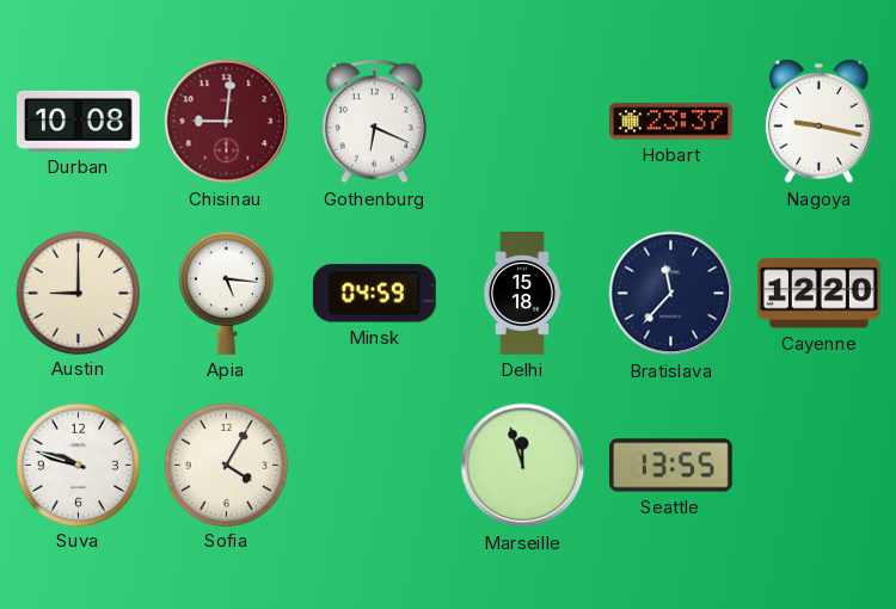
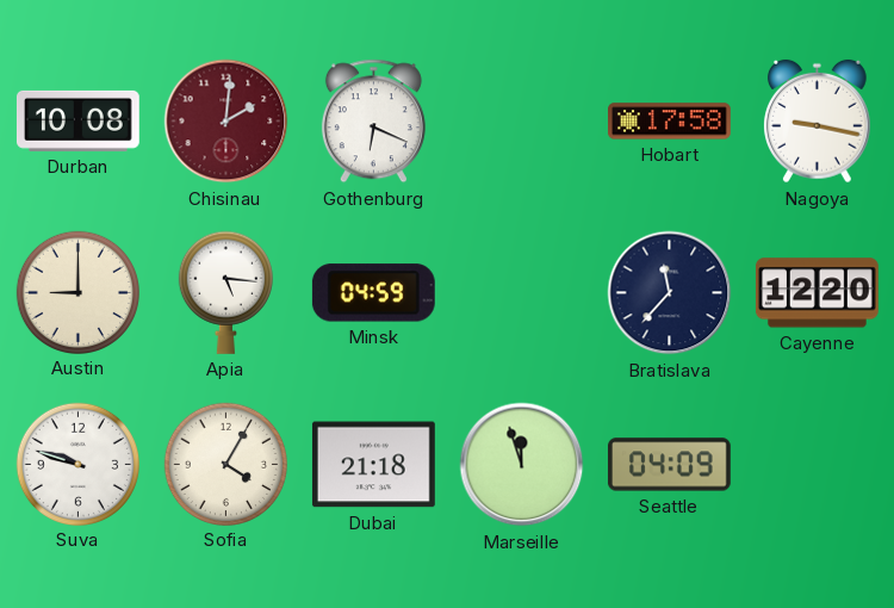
Chisinau: 9:01 -> 2:01
Hobart: 23:37 -> 17:58
Delhi: 15:18 -> none
Dubai: none -> 21:18
Seattle: 13:55 -> 04:09
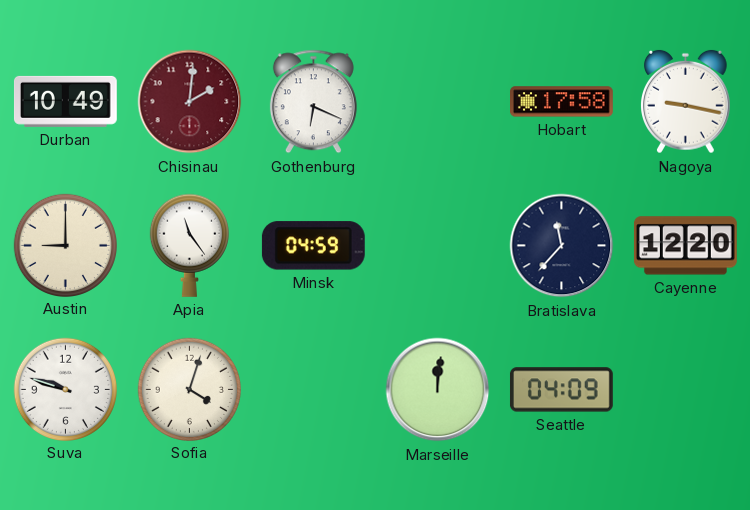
Durban: 10:08 -> 10:49
Apia: 5:16 -> 11:24
Sofia: 4:05 -> 4:03
Dubai: 21:18 -> none
Marseille: 11:57 -> 12:01
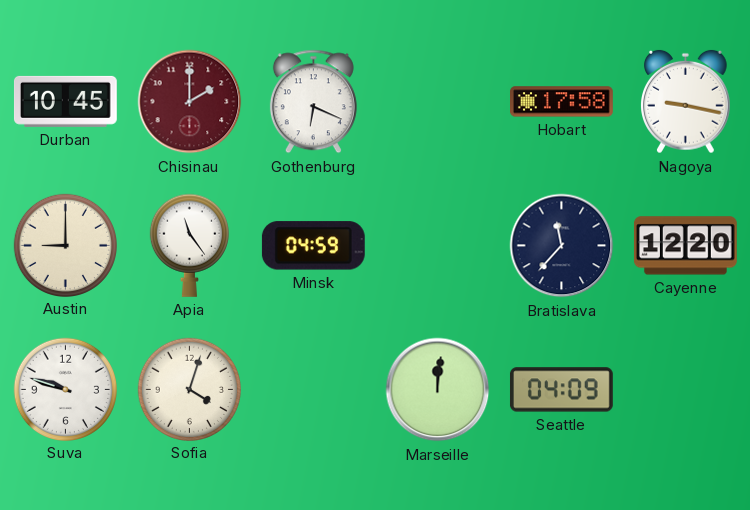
Durban: 10:49 -> 10:45
Chisinau: 2:01 -> 2:00
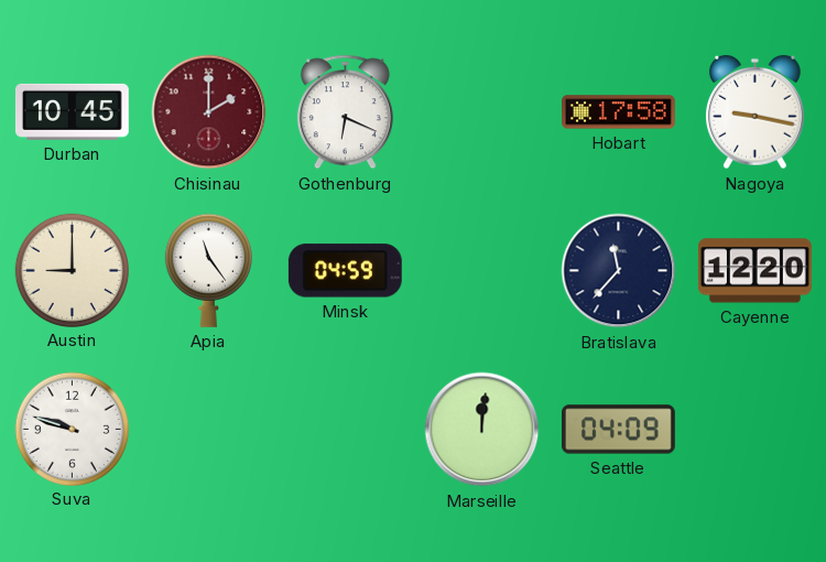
Sofia: 4:03 -> none
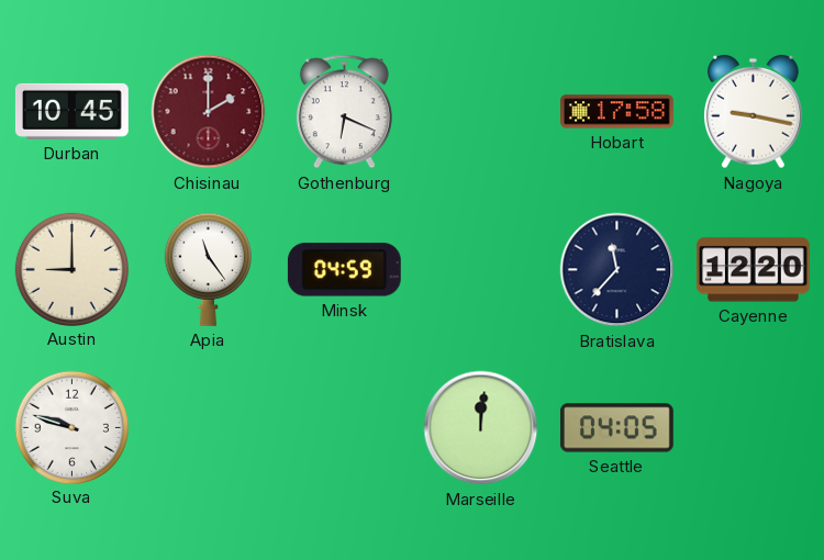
Seattle: 04:09 -> 04:05
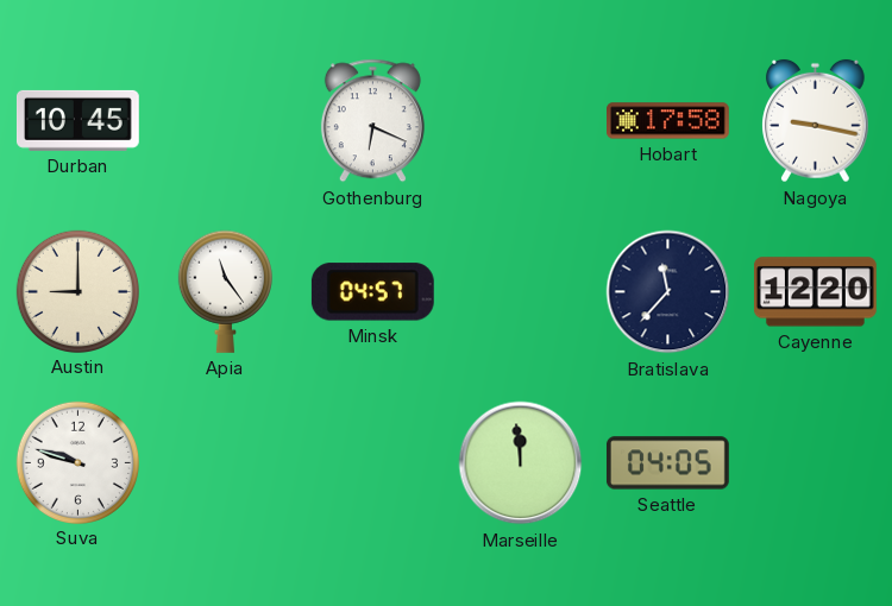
Chisinau: 2:00 -> none
Minsk: 04:59 -> 04:57
Marseille: 12:01 -> 11:59
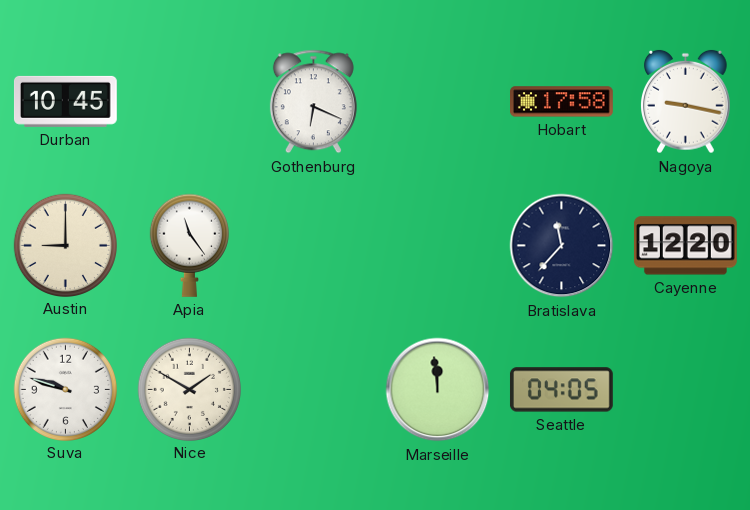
Minsk: 04:57 -> none
Nice: none -> 1:50
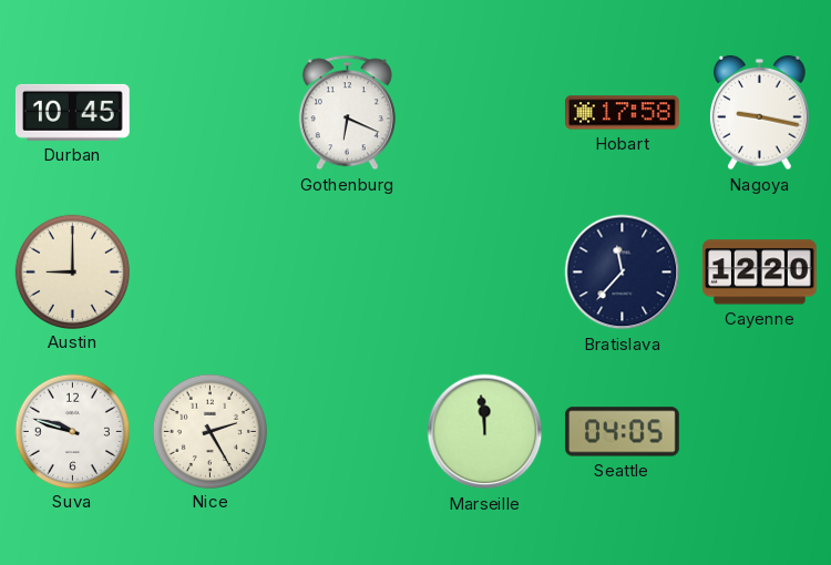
Apia: 11:24 -> none
Nice: 1:50 -> 2:25
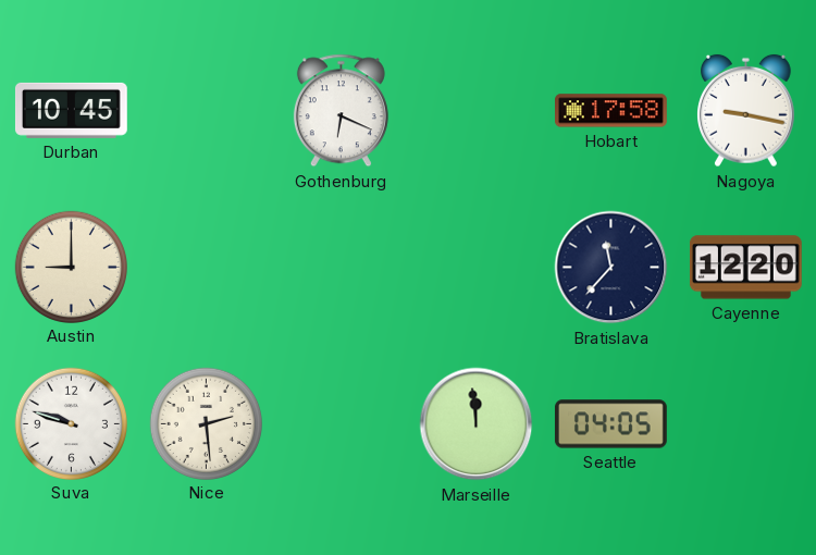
Nice: 2:25 -> 2:29
